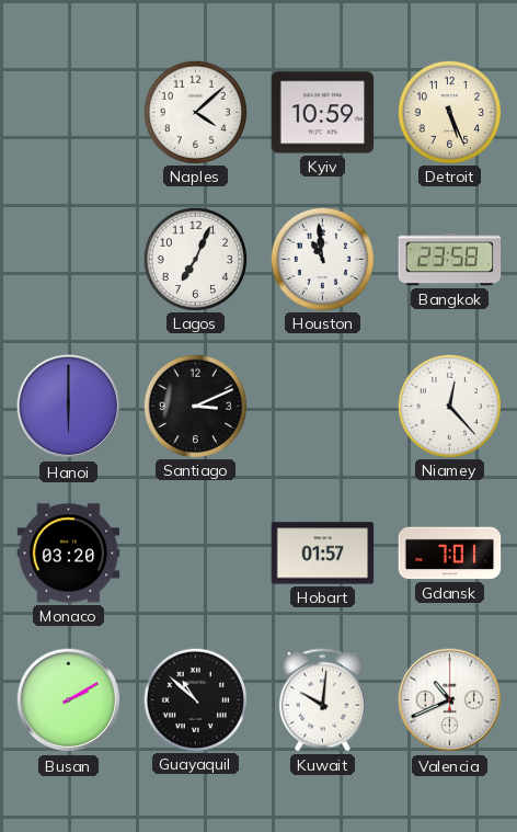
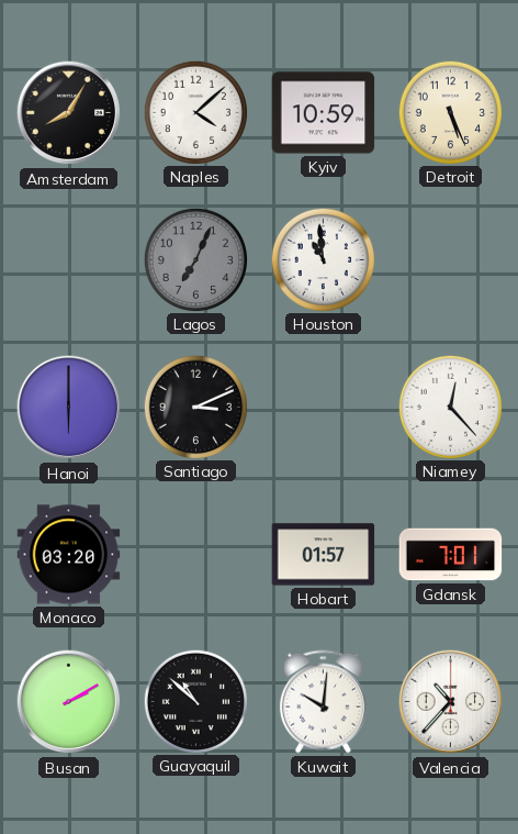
Amsterdam: none -> 8:05
Lagos dial: white -> grey
Bangkok: 23:58 -> none
Valencia: 10:41 -> 10:37
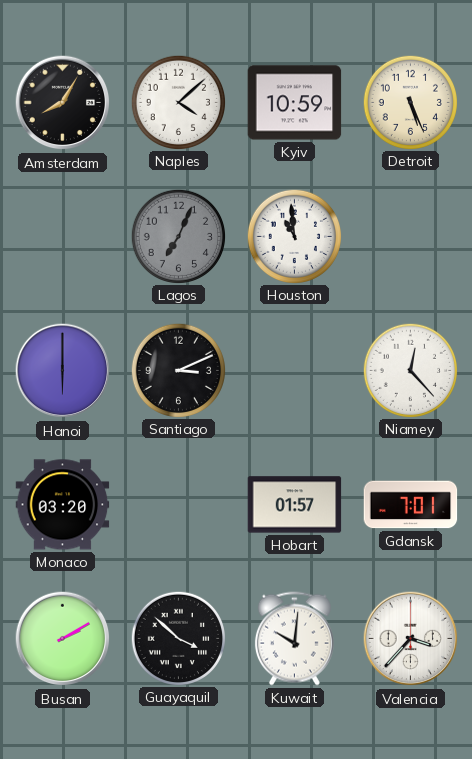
Guayaquil: 10:52 -> 3:52
Valencia: 10:37 -> 3:37
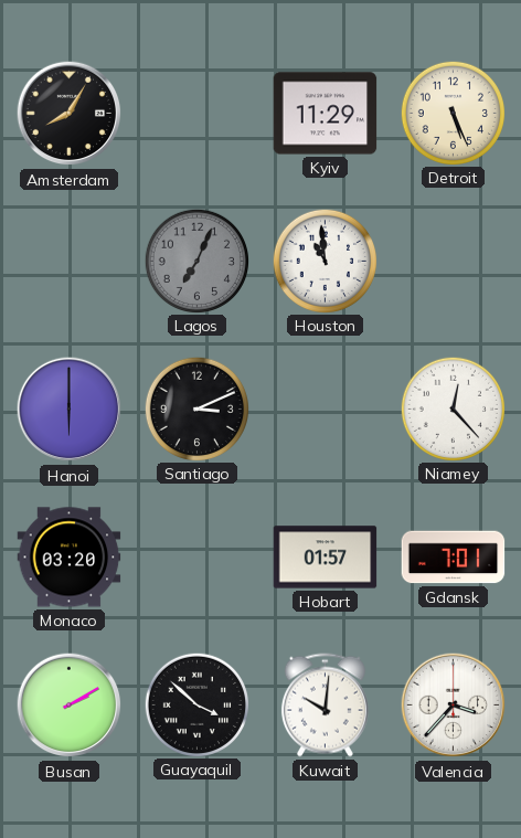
Naples: 4:08 -> none
Kyiv: 10:59 -> 11:29
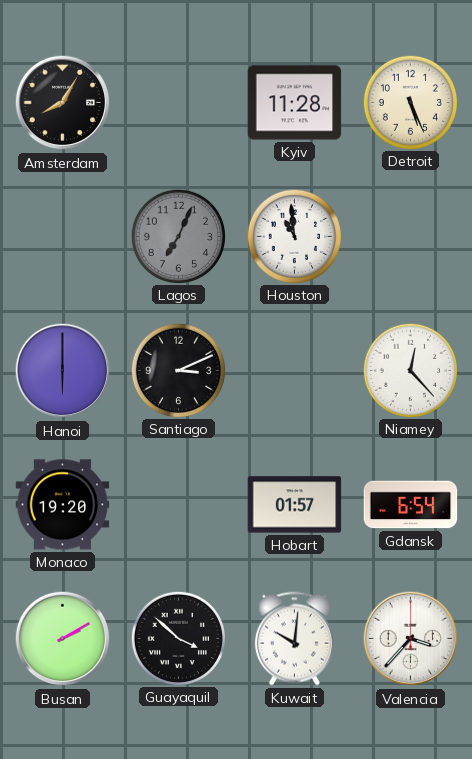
Kyiv: 11:29 -> 11:28
Monaco: 03:20 -> 19:20
Gdansk: 7:01 -> 6:54
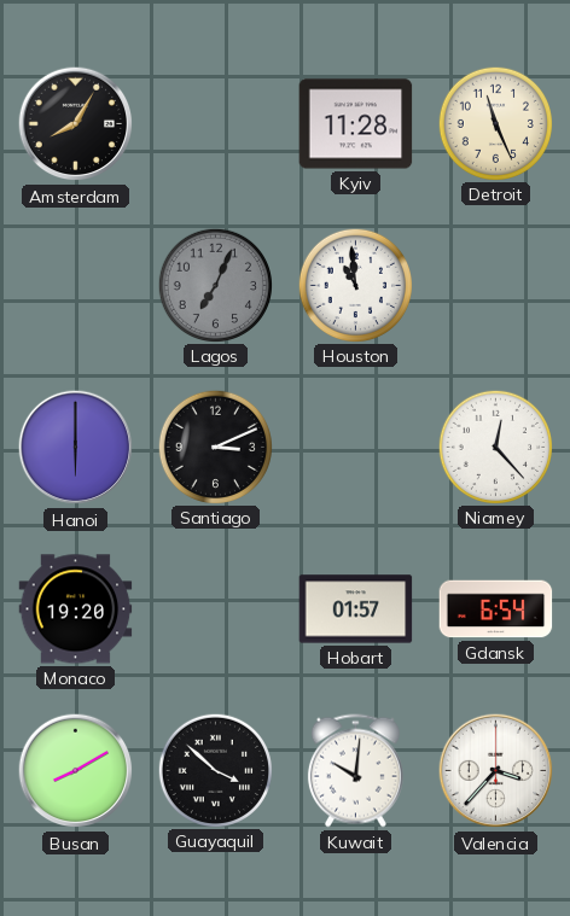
Detroit: 5:26 -> 11:26
Busan: 2:10 -> 8:10
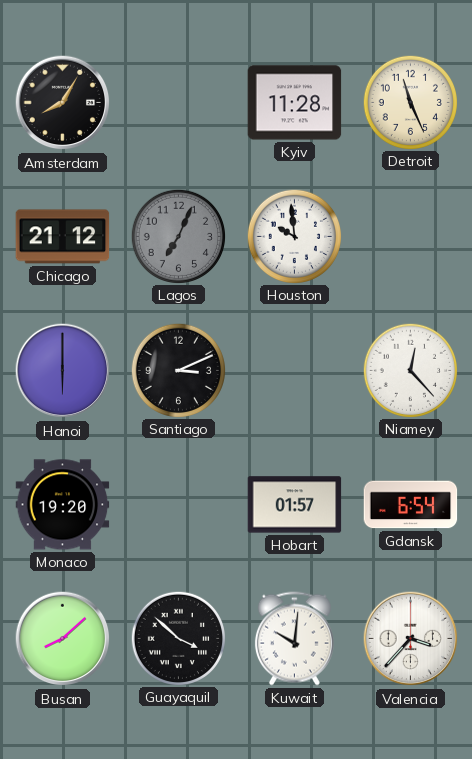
Chicago: none -> 21:12
Houston: 10:59 -> 9:59
Busan: 8:10 -> 8:08
